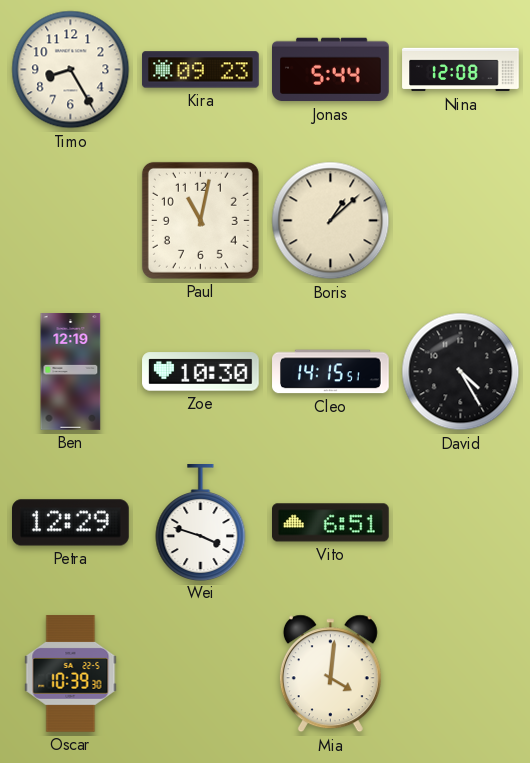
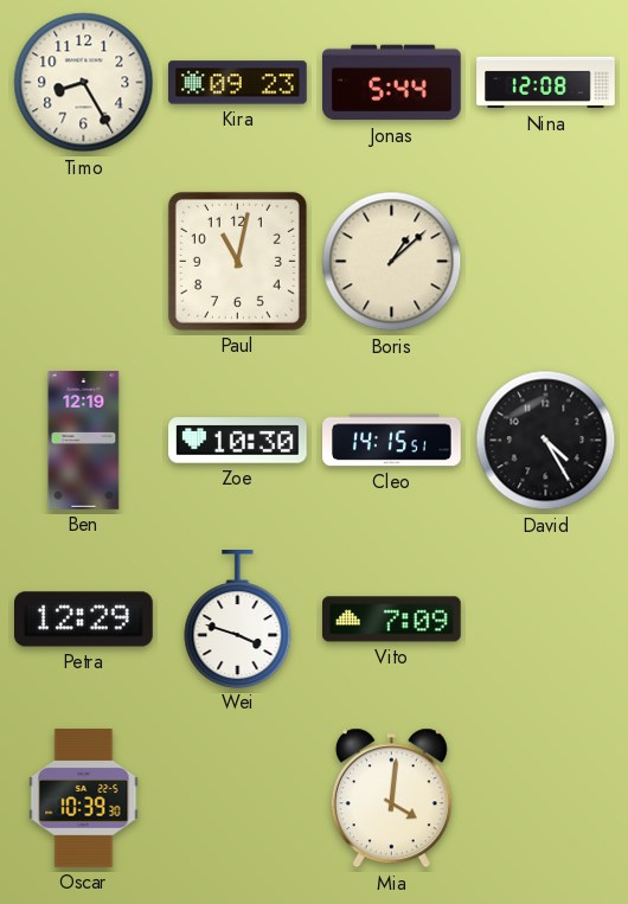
Vito: 6:51 -> 7:09
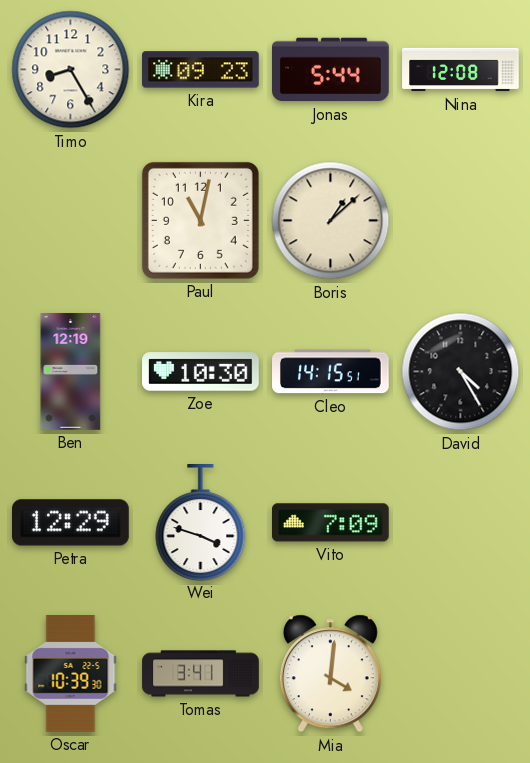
Tomas: none -> 3:41
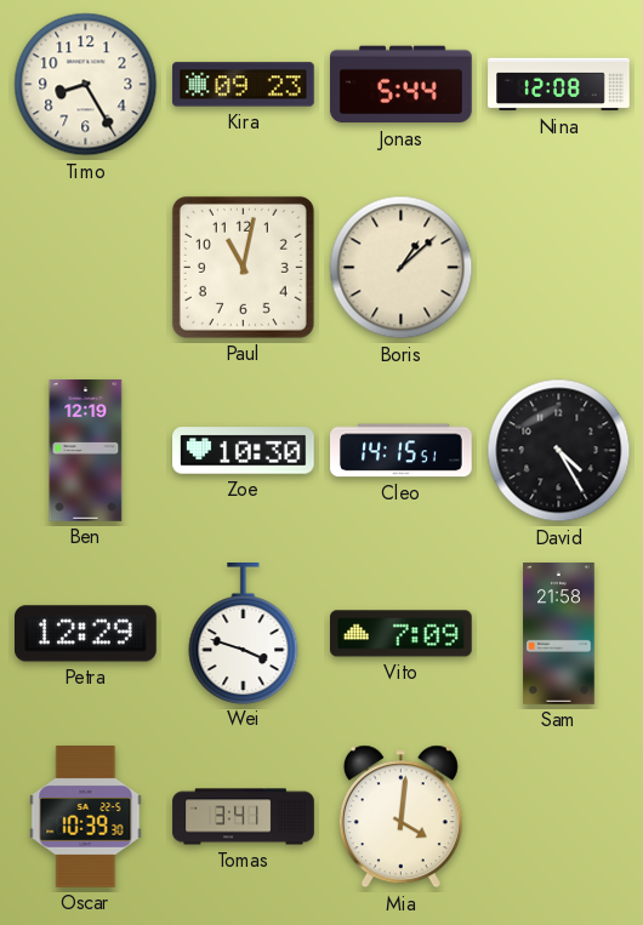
Sam: none -> 21:58
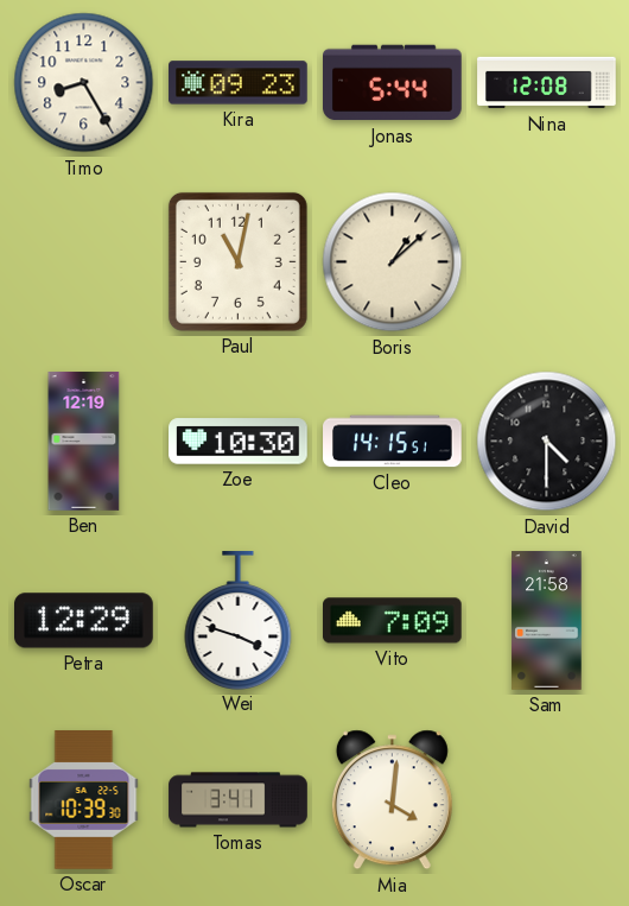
David: 4:25 -> 4:30
